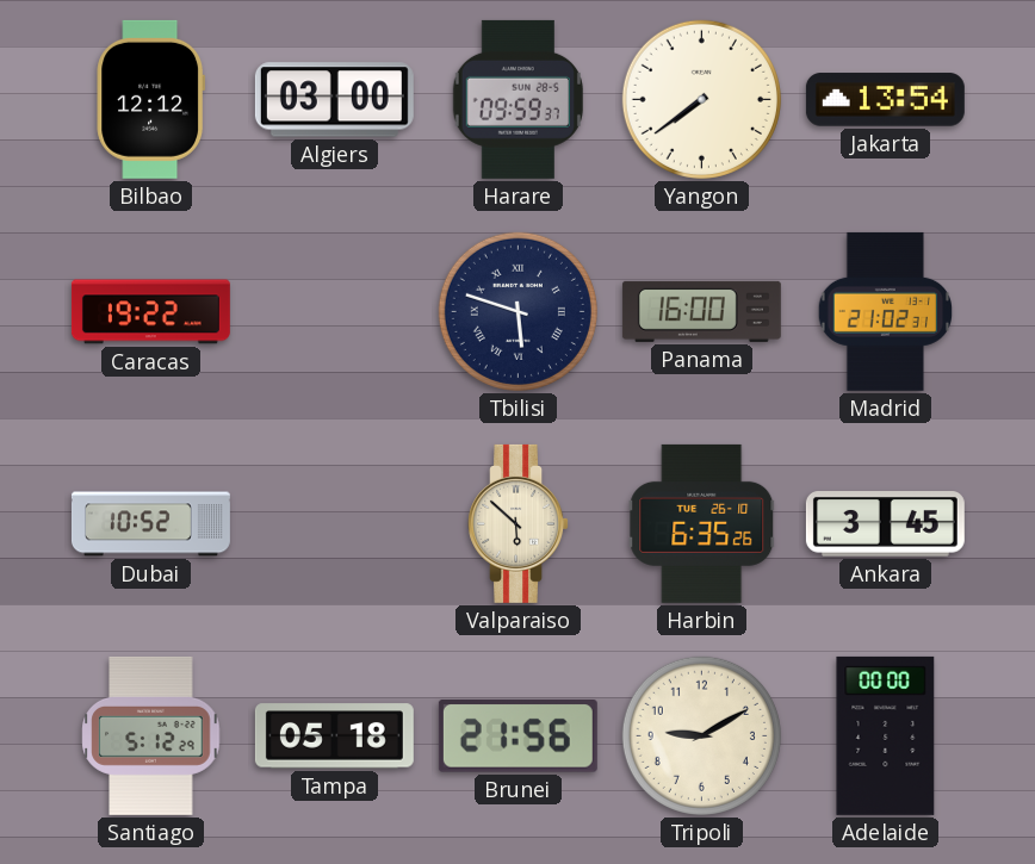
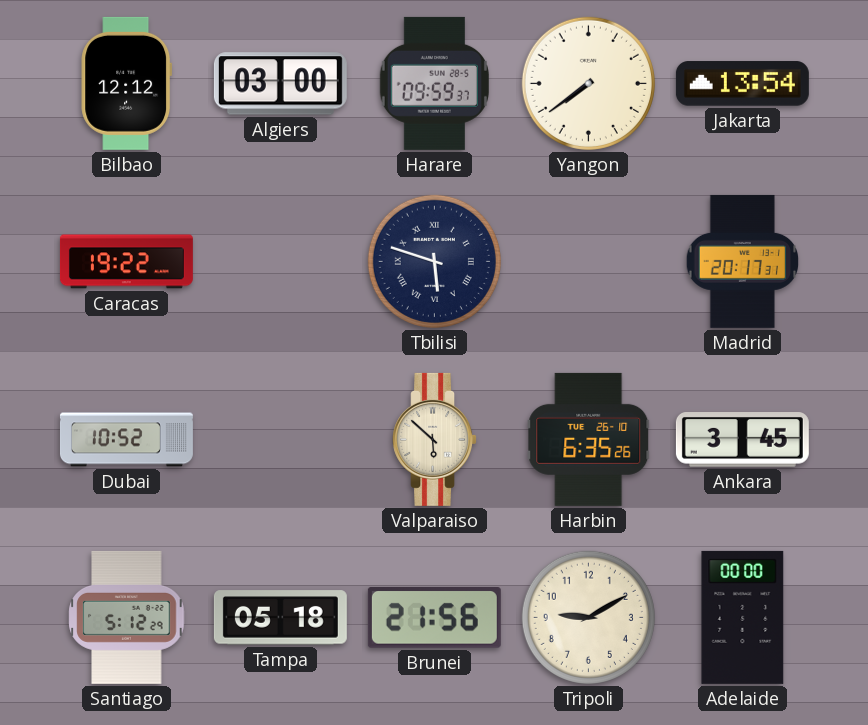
Panama: 16:00 -> none
Madrid: 21:02 -> 20:17
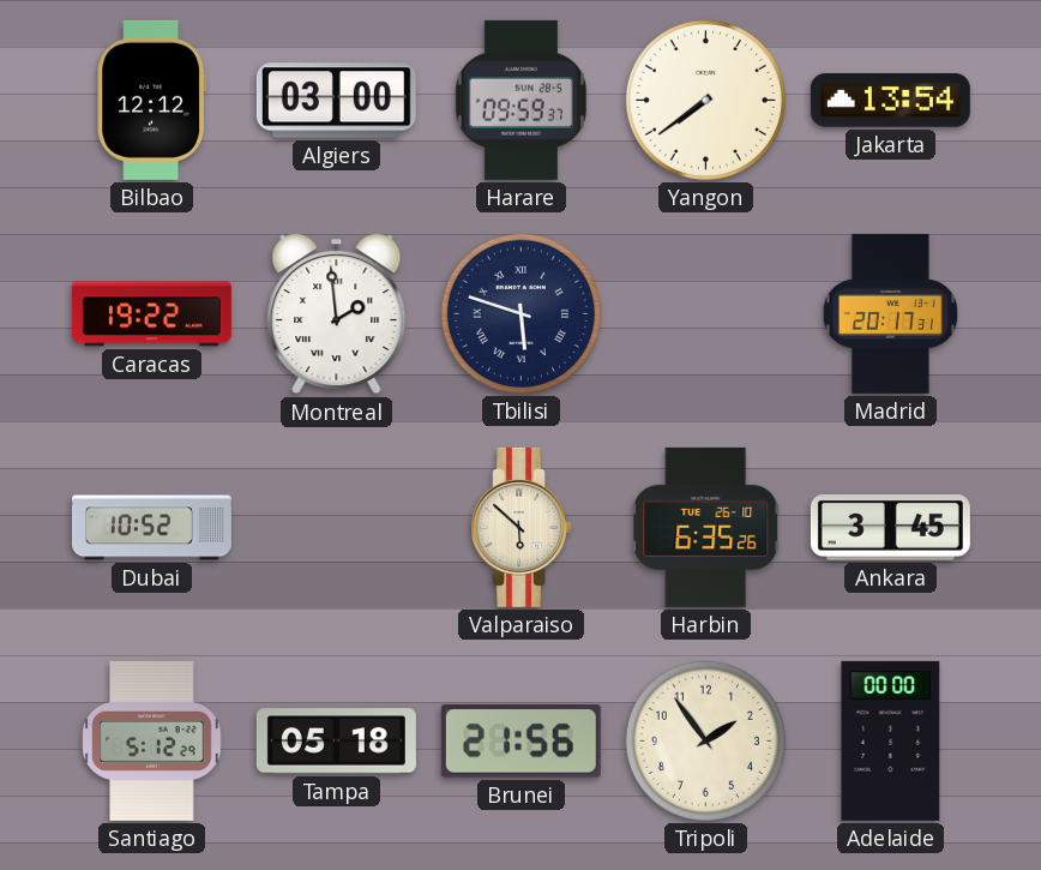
Montreal: none -> 1:59
Tripoli: 9:10 -> 1:54
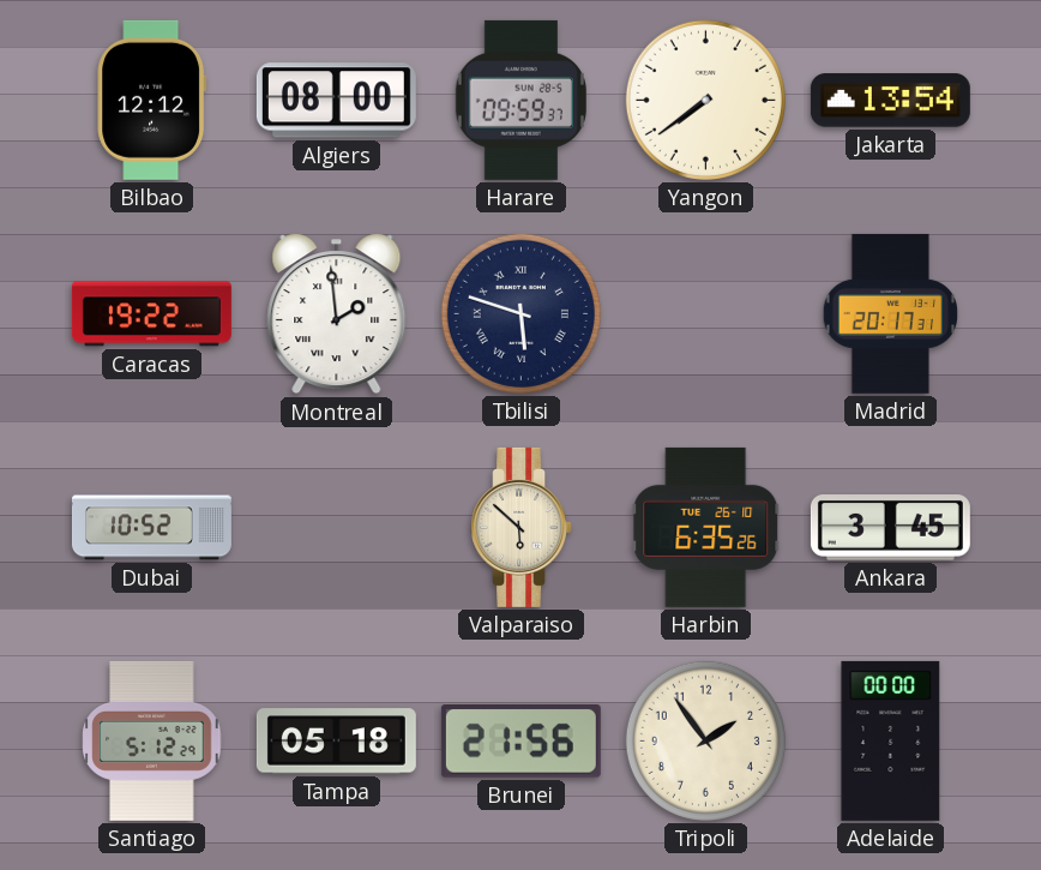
Algiers: 03:00 -> 08:00
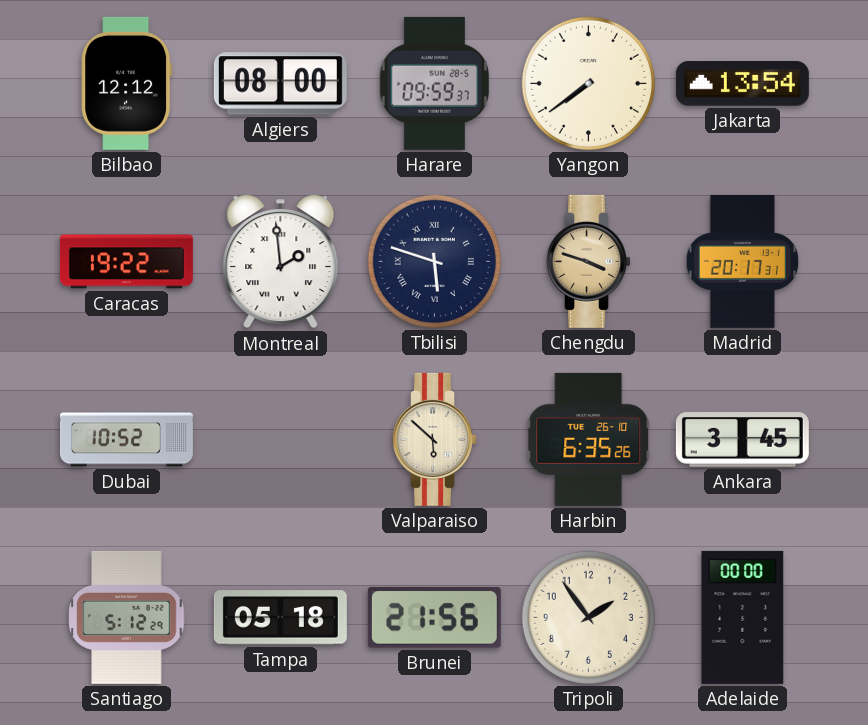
Chengdu: none -> 3:48
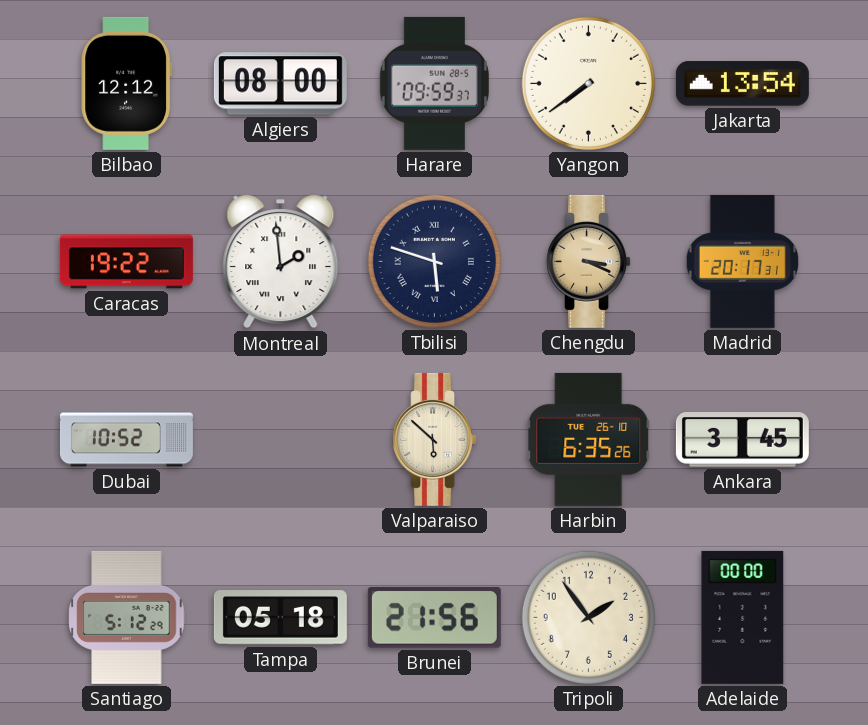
Chengdu: 3:48 -> 3:19
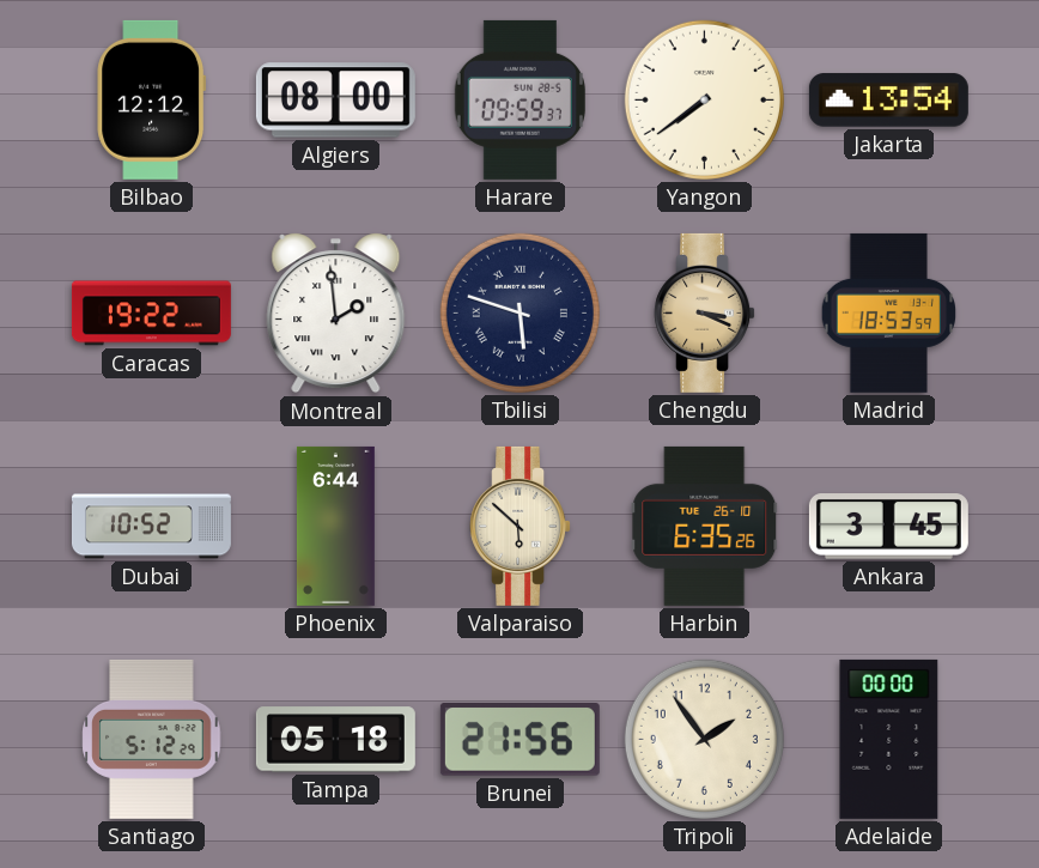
Madrid: 20:17 -> 18:53
Phoenix: none -> 6:44
